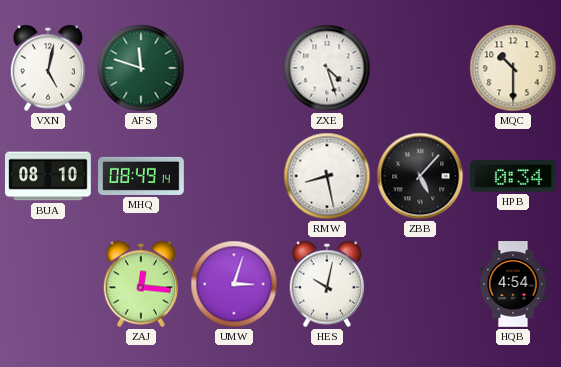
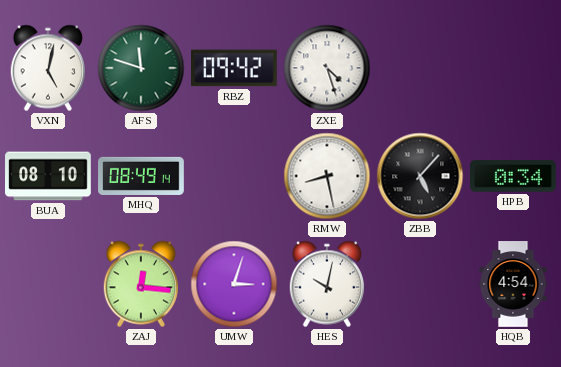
RBZ: none -> 09:42
MQC: 10:30 -> none
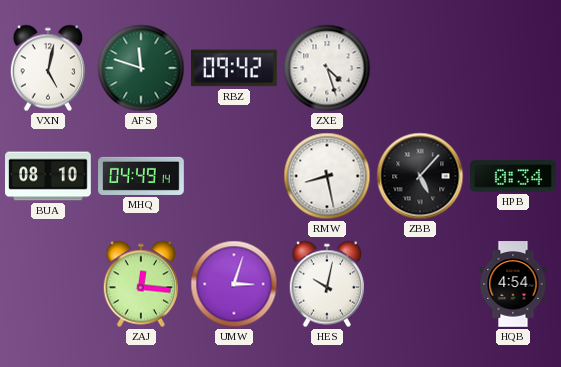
MHQ: 08:49 -> 04:49
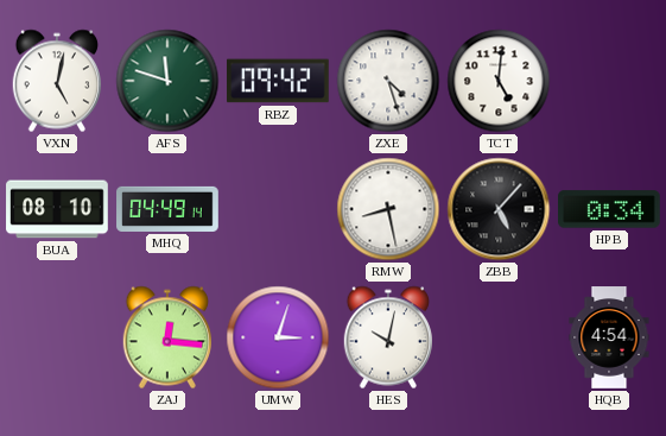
TCT: none -> 5:01
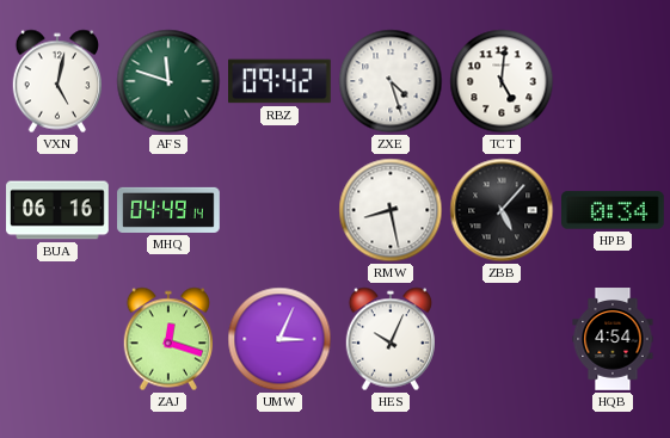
BUA: 08:10 -> 06:16
ZAJ: 12:16 -> 12:18
UMW: 3:03 -> 3:04
HES: 10:02 -> 10:04
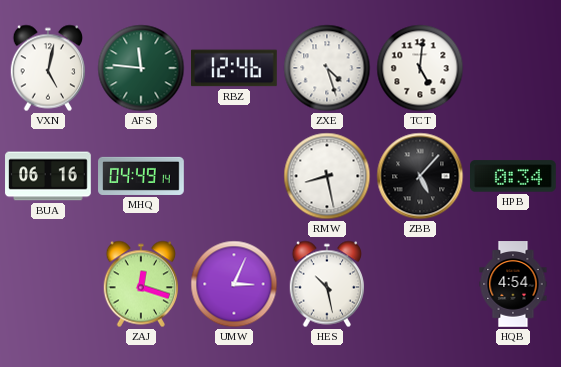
AFS: 11:48 -> 11:46
RBZ: 09:42 -> 12:46
HES: 10:04 -> 10:28
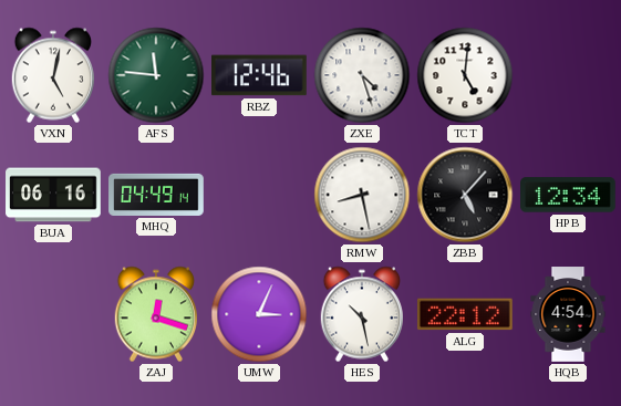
HPB: 0:34 -> 12:34
ALG: none -> 22:12
